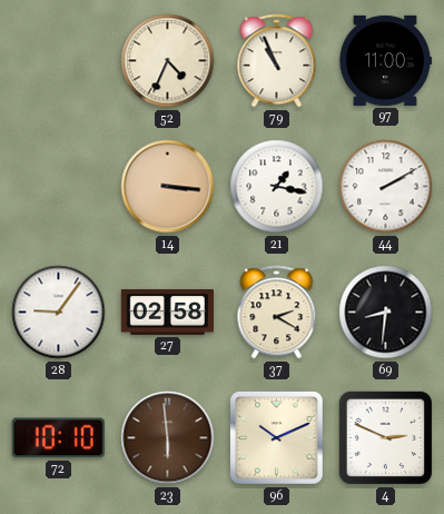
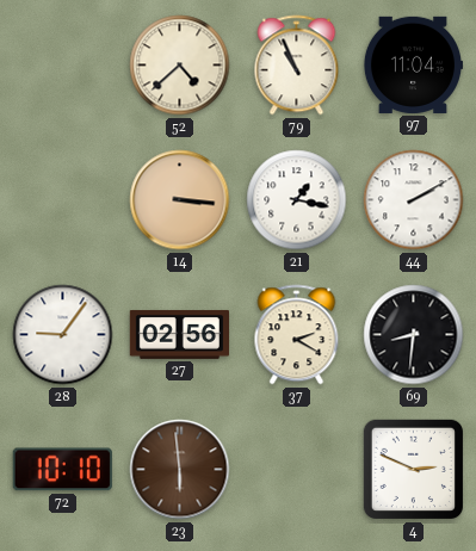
52: 4:34 -> 4:38
97: 11:00 -> 11:04
27: 02:58 -> 02:56
96: 10:11 -> none
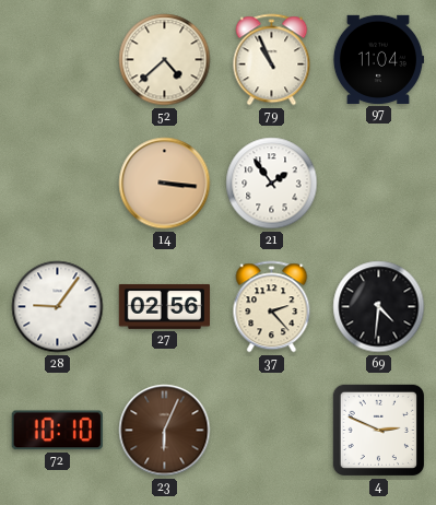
21: 1:17 -> 1:54
44: 2:10 -> none
37: 2:20 -> 2:23
69: 8:31 -> 4:31
23: 5:59 -> 6:04
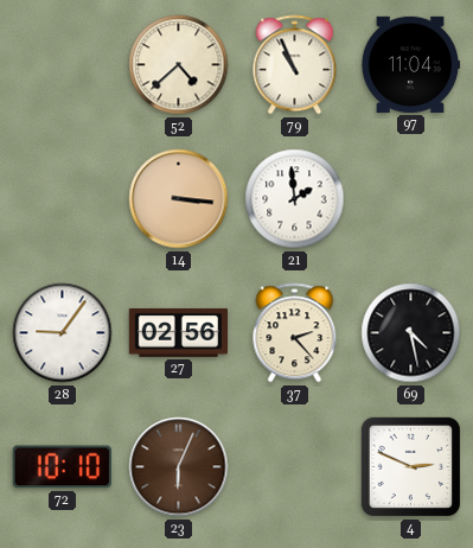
21: 1:54 -> 1:59
69: 4:31 -> 4:28
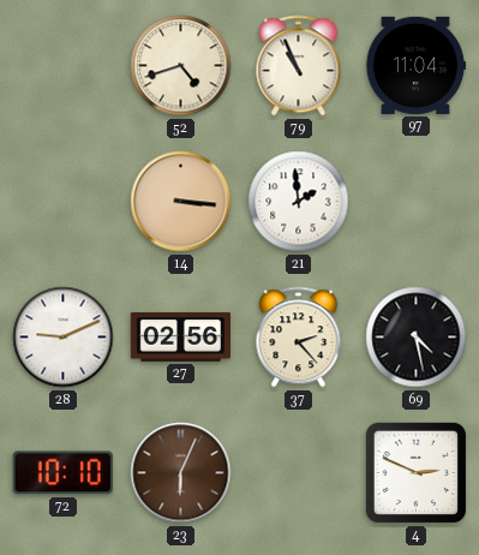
52: 4:38 -> 4:42
28: 9:06 -> 9:11
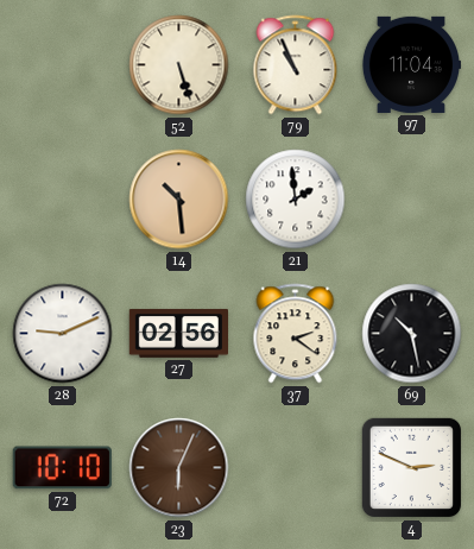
52: 4:42 -> 5:27
14: 3:16 -> 10:29
37: 2:23 -> 2:21
69: 4:28 -> 10:28
